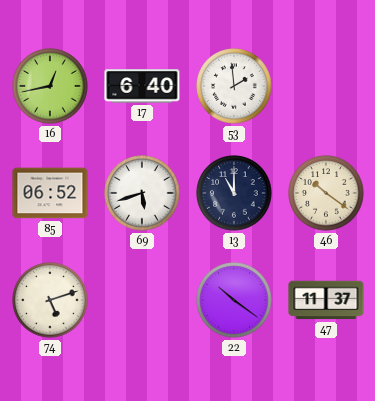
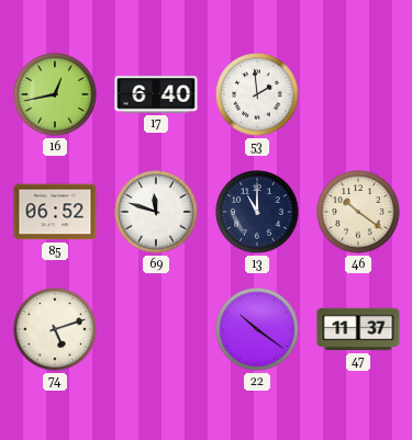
69: 5:42 -> 11:48
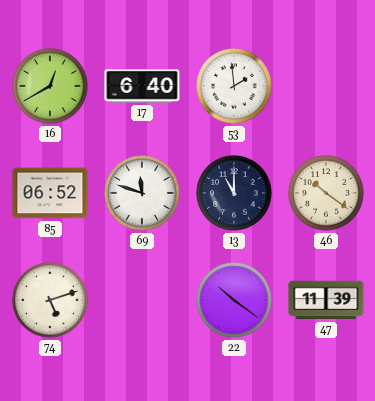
16: 12:43 -> 12:40
47: 11:37 -> 11:39
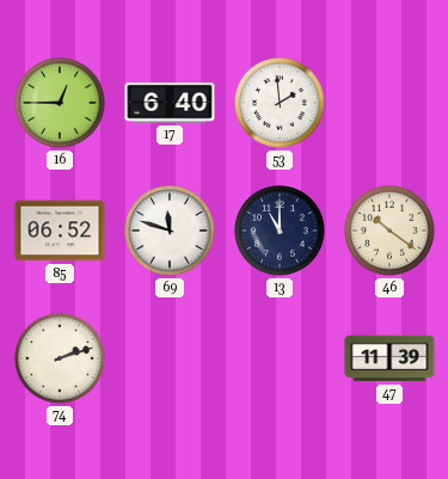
16: 12:40 -> 12:45
74: 5:12 -> 2:12
22: 10:21 -> none
